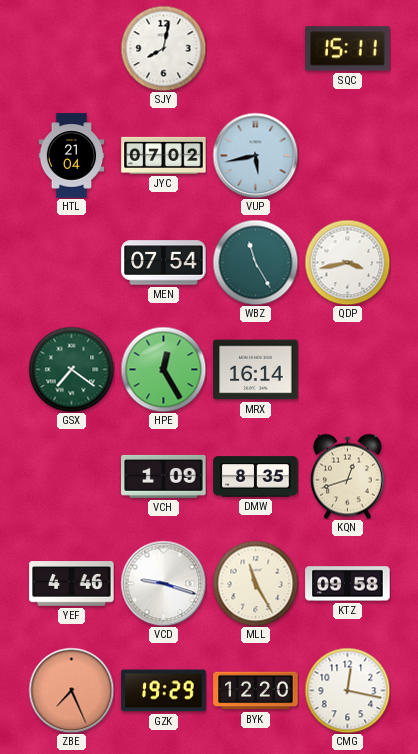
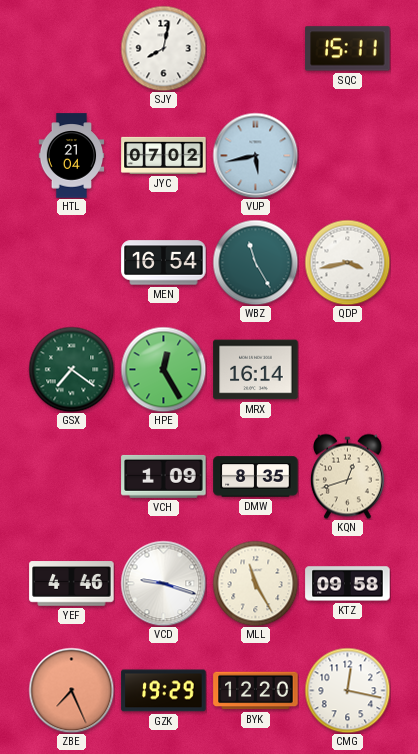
MEN: 07:54 -> 16:54
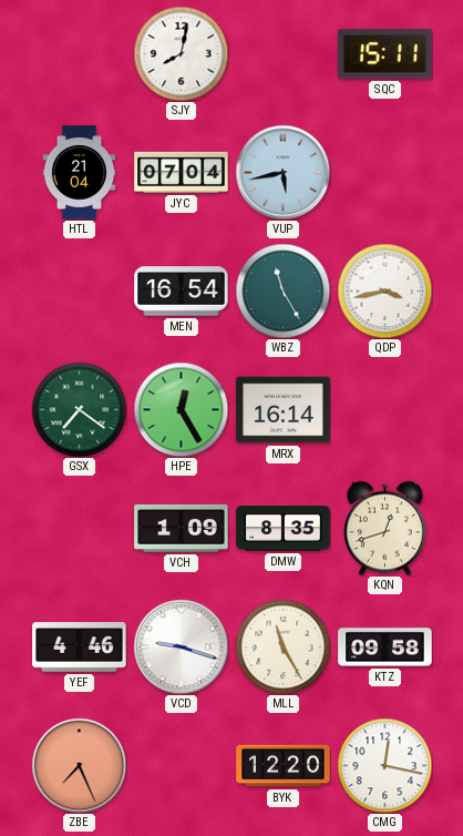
JYC: 07:02 -> 07:04
GZK: 19:29 -> none
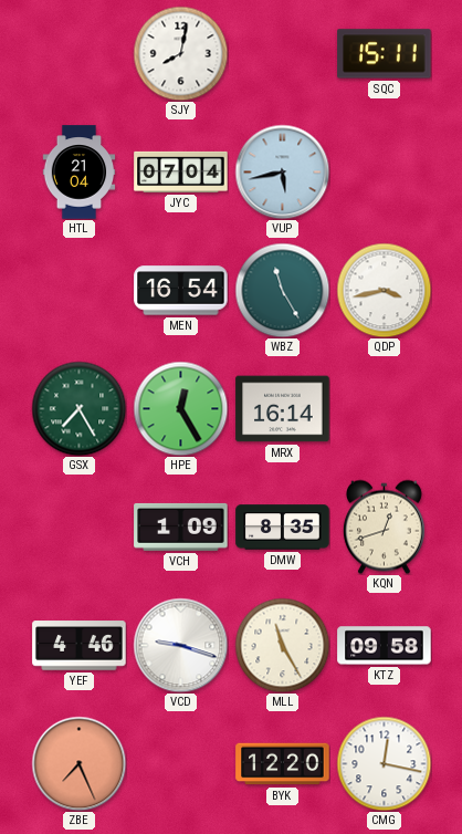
GSX: 7:21 -> 7:25
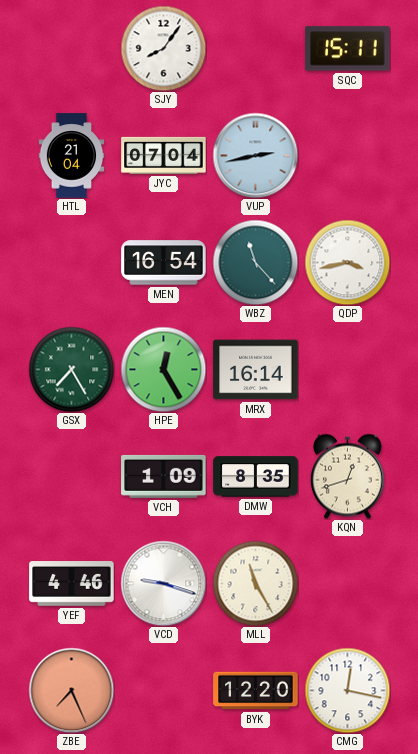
SJY: 8:02 -> 8:06
VUP: 5:43 -> 2:43
WBZ: 11:25 -> 11:23
KTZ: 09:58 -> none
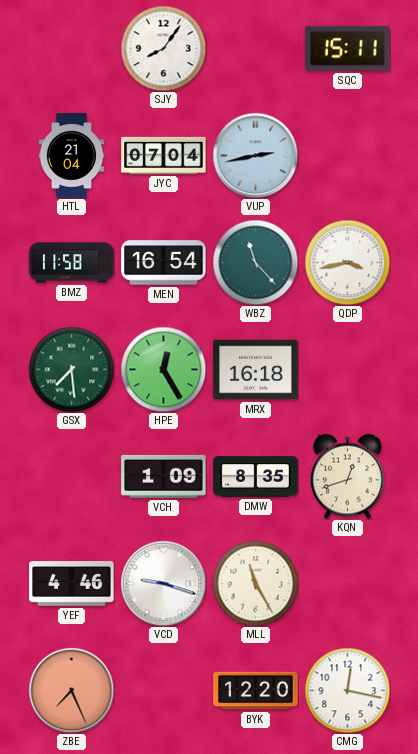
BMZ: none -> 11:58
GSX: 7:25 -> 7:29
MRX: 16:14 -> 16:18
